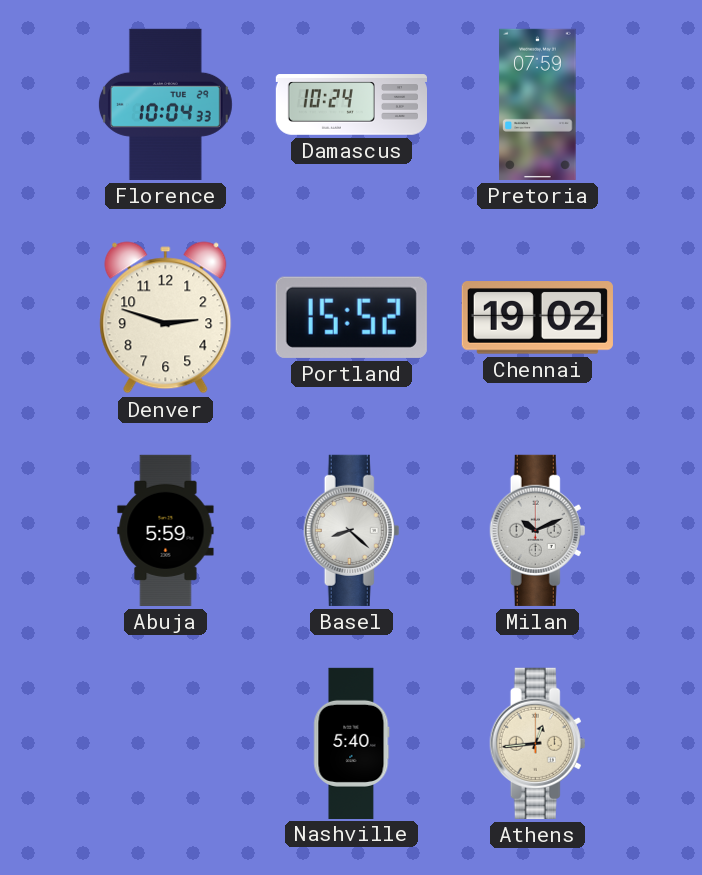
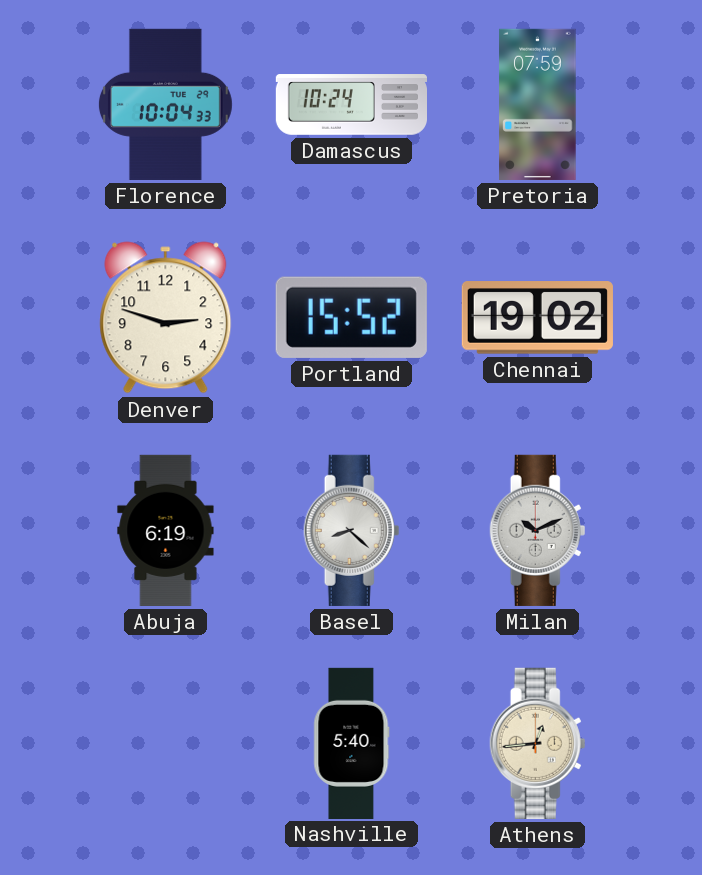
Abuja: 5:59 -> 6:19
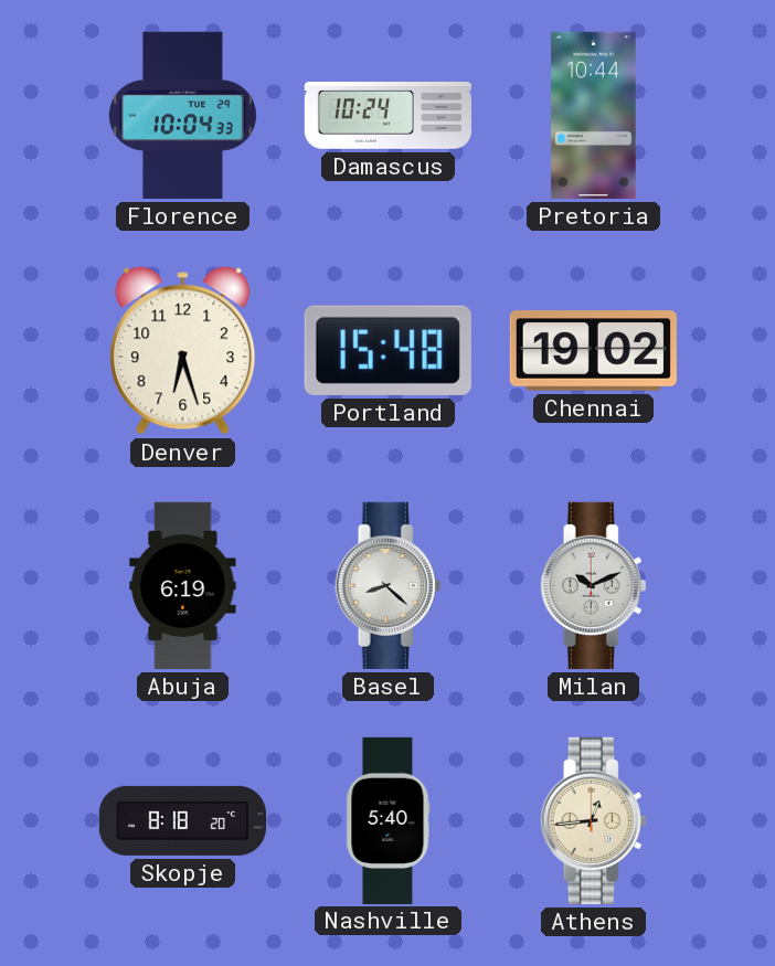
Pretoria: 07:59 -> 10:44
Denver: 2:48 -> 6:27
Portland: 15:52 -> 15:48
Skopje: none -> 8:18
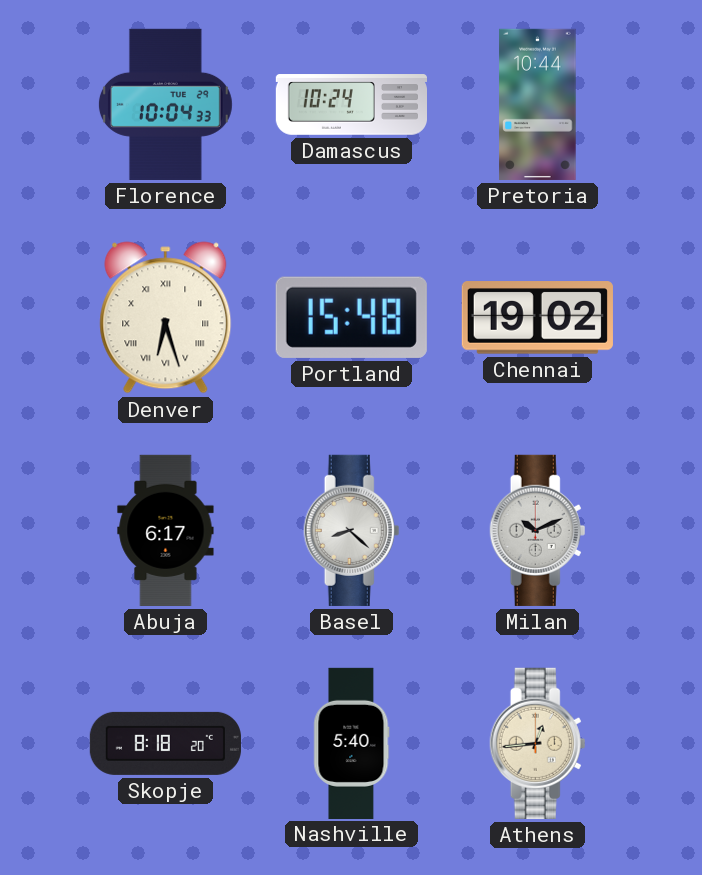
Denver numerals: Arabic -> Roman
Abuja: 6:19 -> 6:17
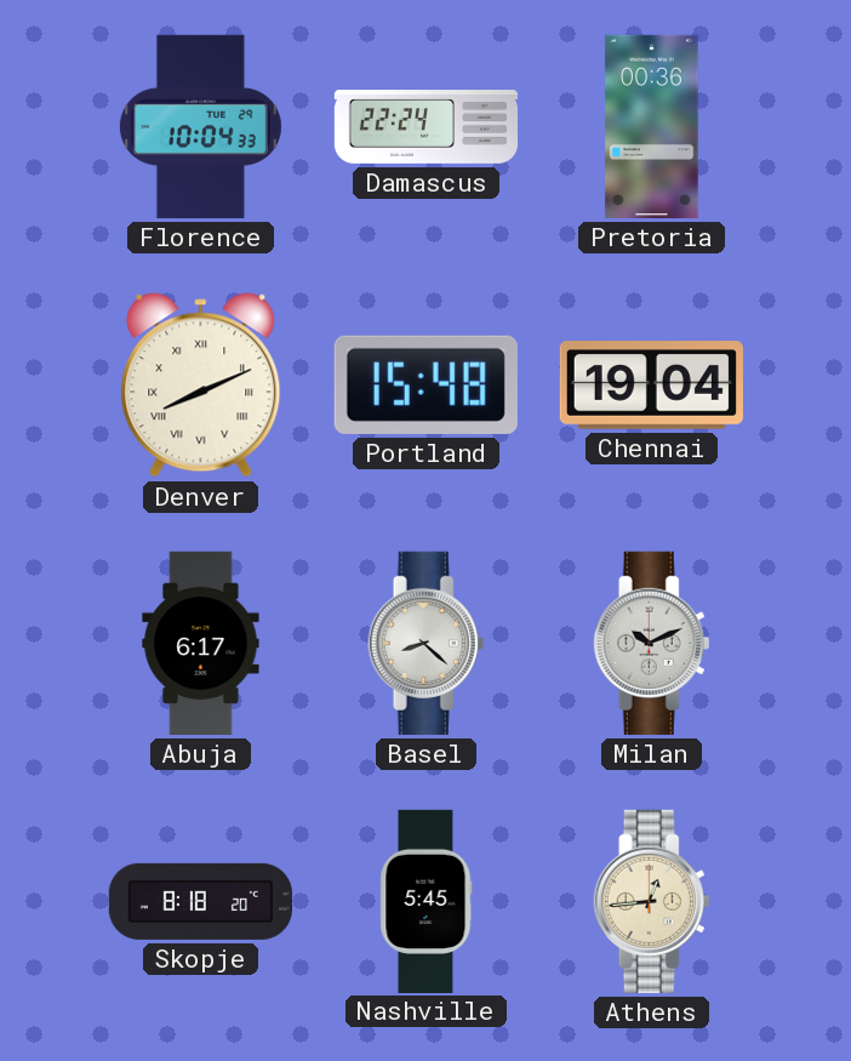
Damascus: 10:24 -> 22:24
Pretoria: 10:44 -> 00:36
Denver: 6:27 -> 8:11
Chennai: 19:02 -> 19:04
Nashville: 5:40 -> 5:45
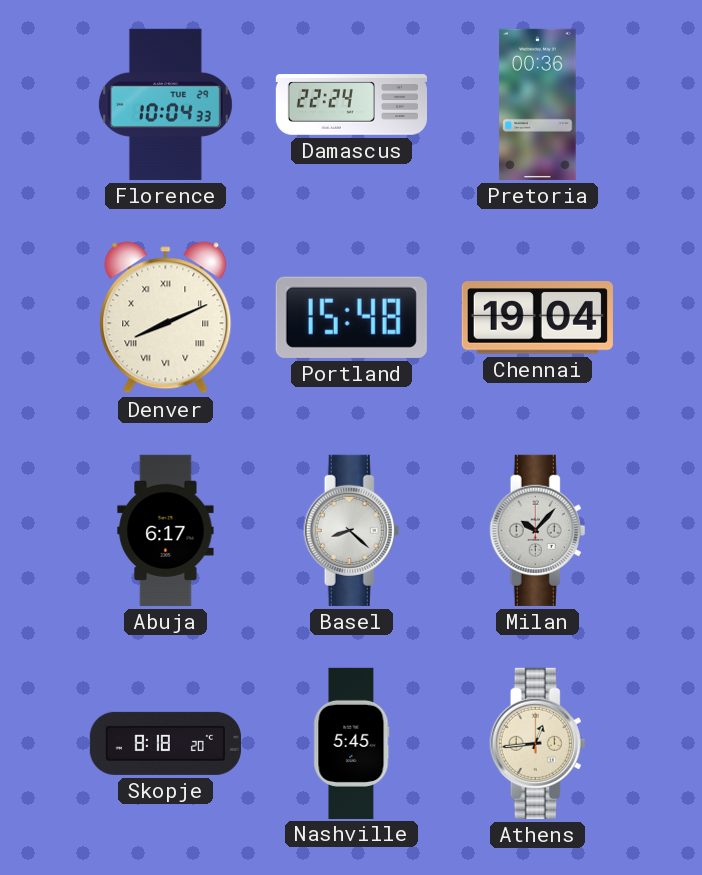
Milan: 10:11 -> 10:07
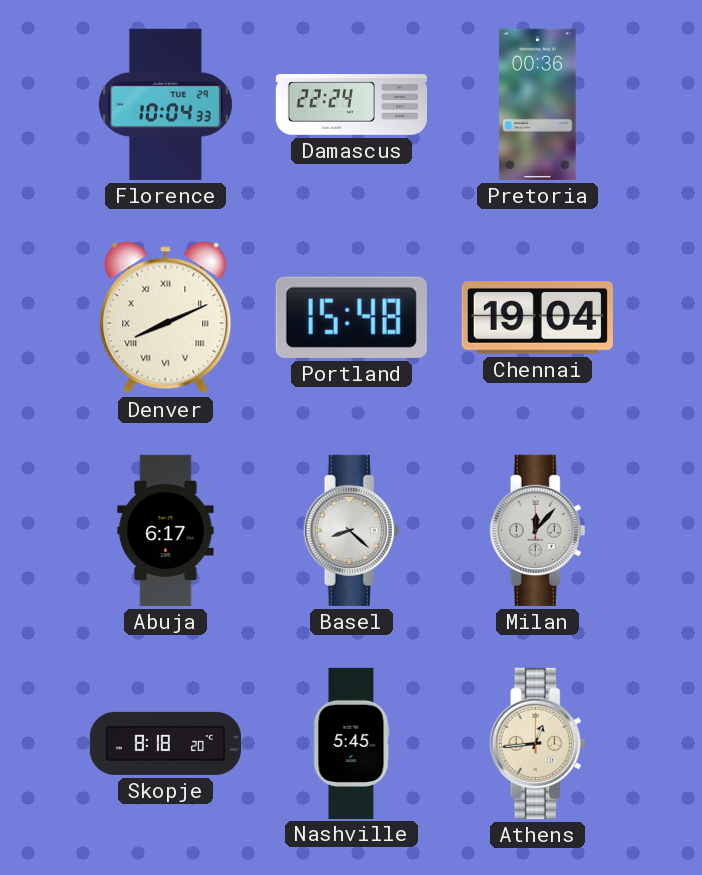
Milan: 10:07 -> 12:07
